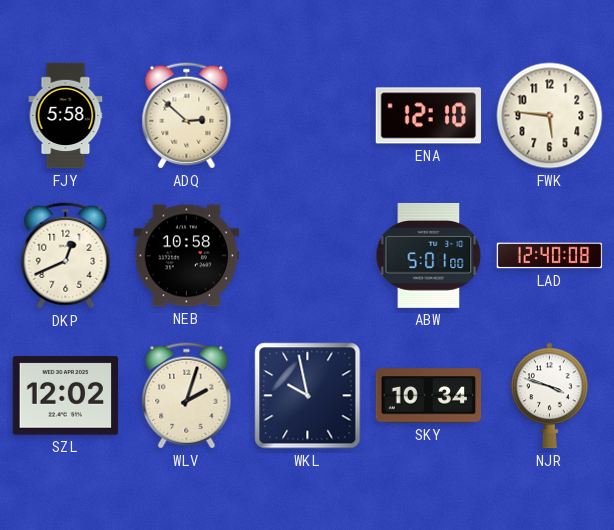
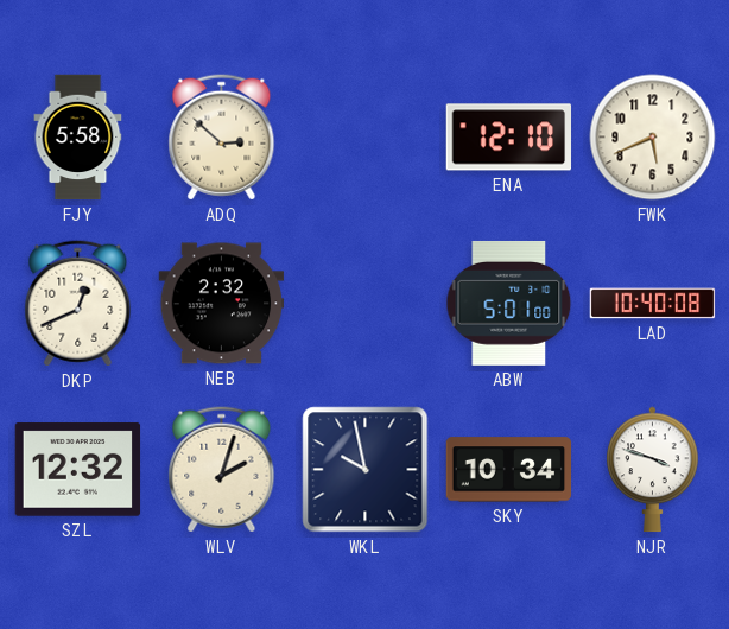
FWK: 5:46 -> 5:41
NEB: 10:58 -> 2:32
LAD: 12:40 -> 10:40
SZL: 12:02 -> 12:32
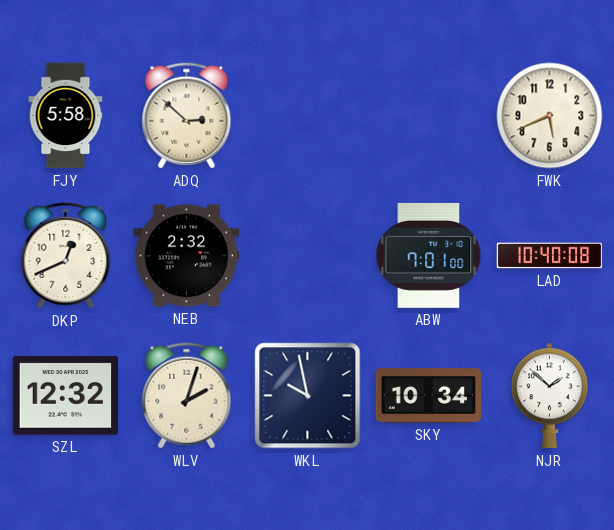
ENA: 12:10 -> none
ABW: 5:01 -> 7:01
NJR: 3:48 -> 1:52
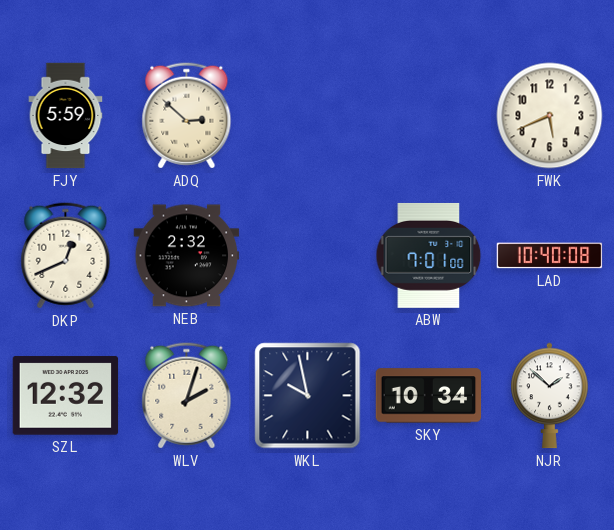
FJY: 5:58 -> 5:59
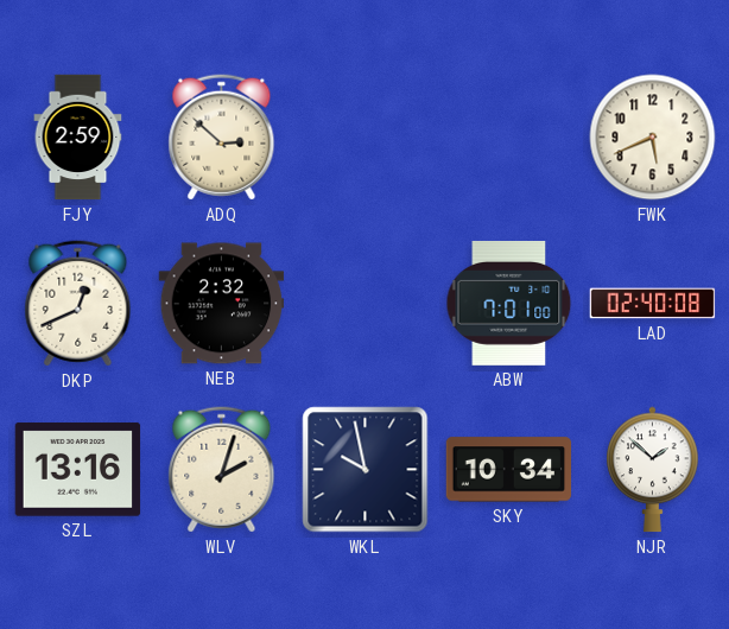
FJY: 5:59 -> 2:59
LAD: 10:40 -> 02:40
SZL: 12:32 -> 13:16
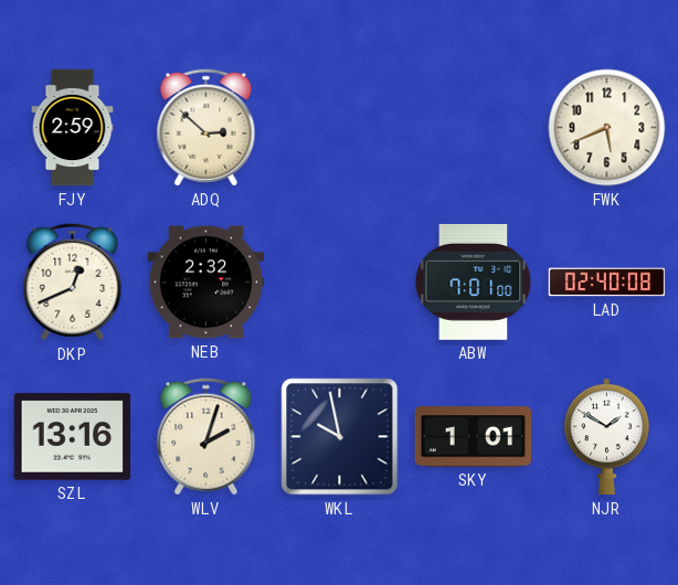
SKY: 10:34 -> 1:01
NJR: 1:52 -> 1:50
